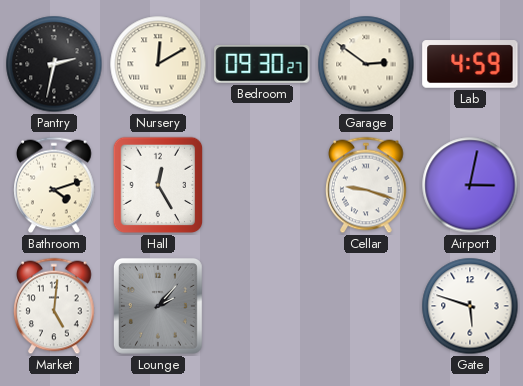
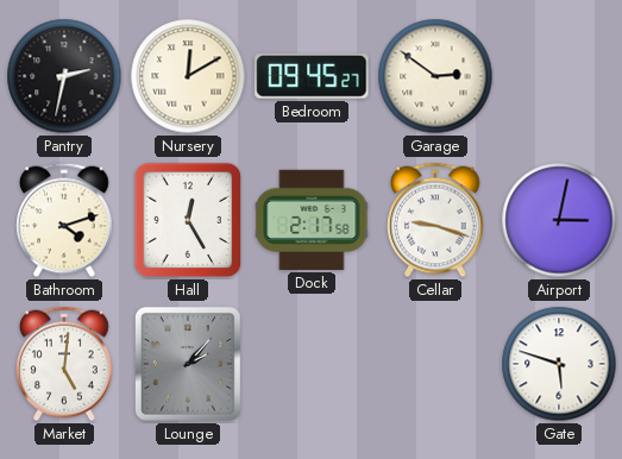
Bedroom: 09:30 -> 09:45
Lab: 4:59 -> none
Dock: none -> 2:17
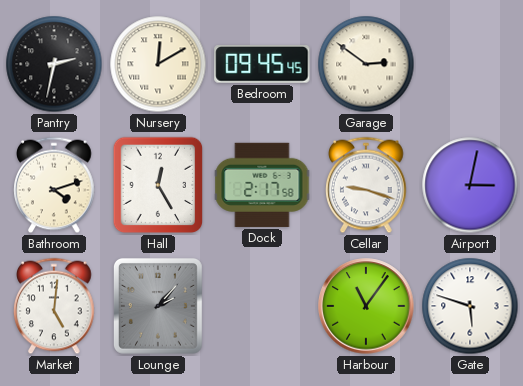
Bedroom: 09:45:27 -> 09:45:45
Harbour: none -> 11:06
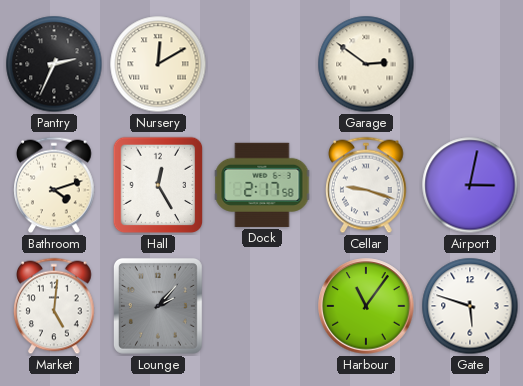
Pantry: 2:32 -> 2:34
Bedroom: 09:45 -> none
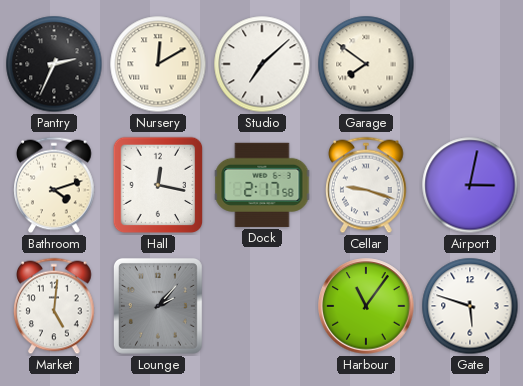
Studio: none -> 7:08
Garage: 2:51 -> 7:51
Hall: 12:25 -> 12:17
